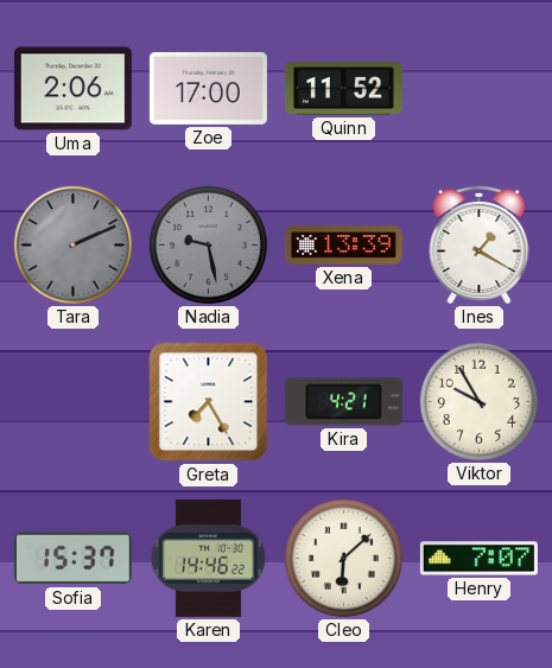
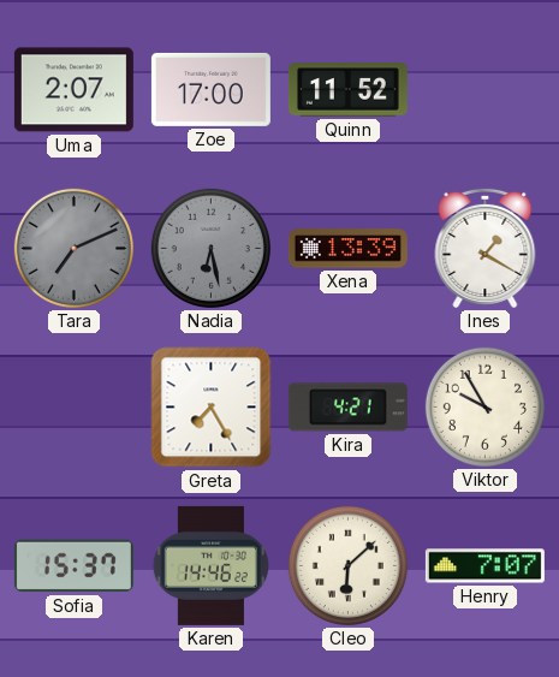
Uma: 2:06 -> 2:07
Tara: 2:11 -> 7:11
Nadia: 9:28 -> 6:28
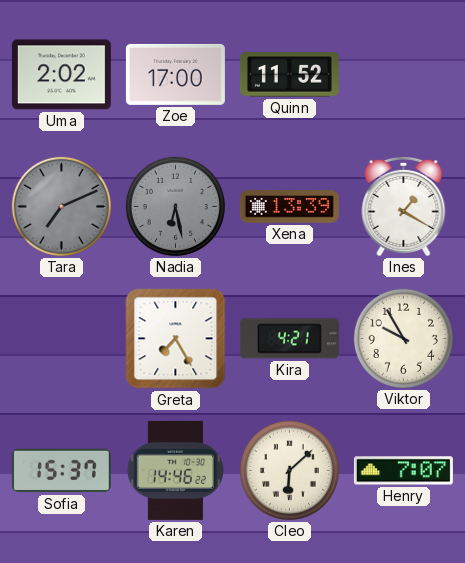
Uma: 2:07 -> 2:02
